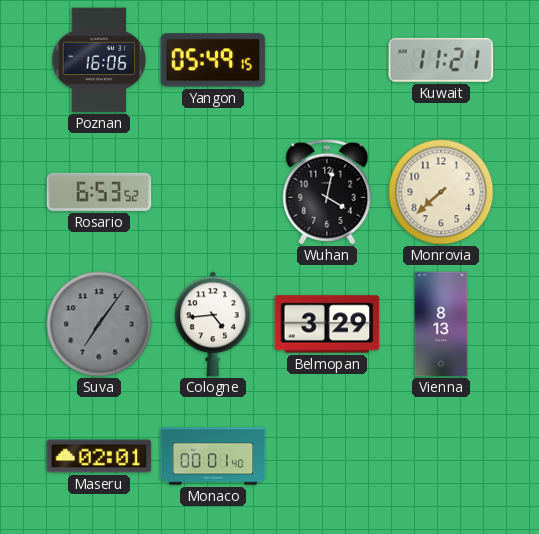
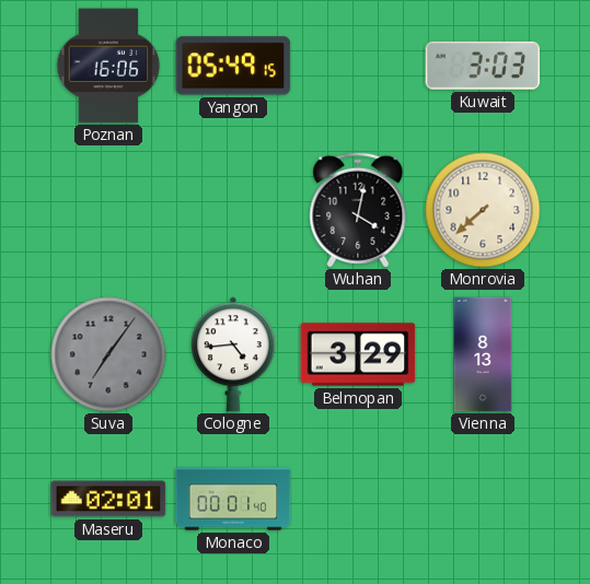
Kuwait: 11:21 -> 3:03
Rosario: 6:53 -> none
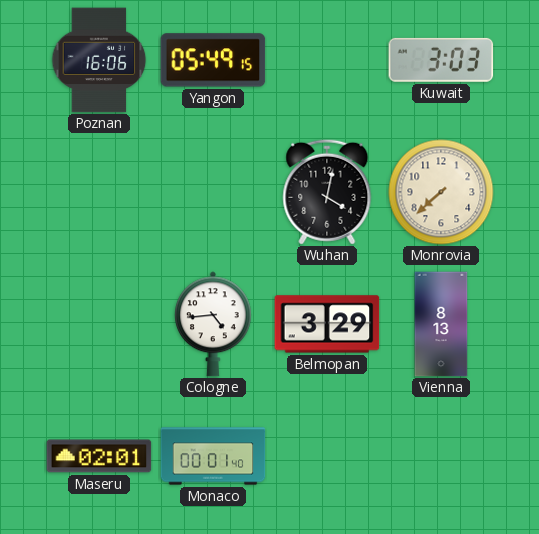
Suva: 7:06 -> none
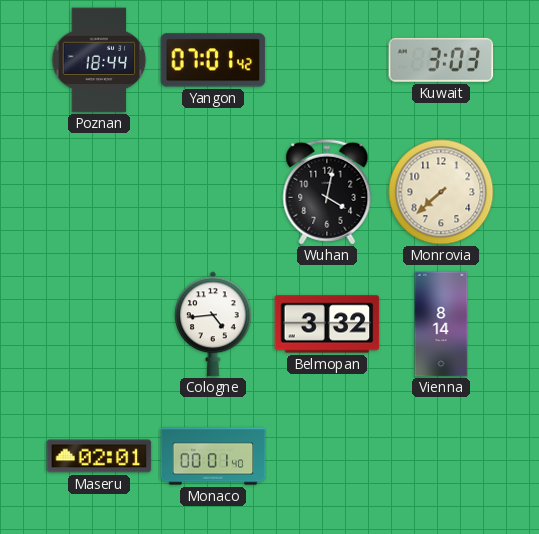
Poznan: 16:06 -> 18:44
Yangon: 05:49 -> 07:01
Belmopan: 3:29 -> 3:32
Vienna: 8:13 -> 8:14
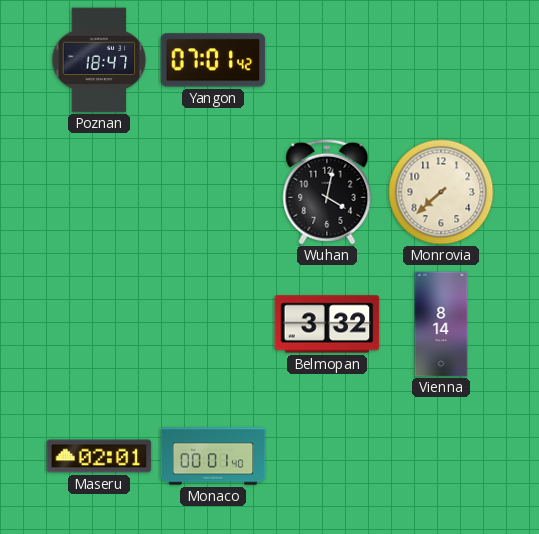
Poznan: 18:44 -> 18:47
Kuwait: 3:03 -> none
Cologne: 4:44 -> none
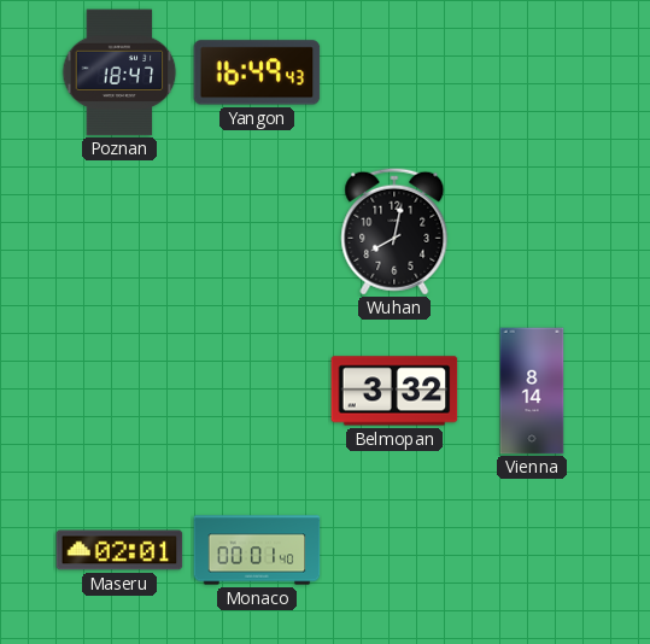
Yangon: 07:01 -> 16:49
Wuhan: 4:02 -> 8:02
Monrovia: 7:38 -> none
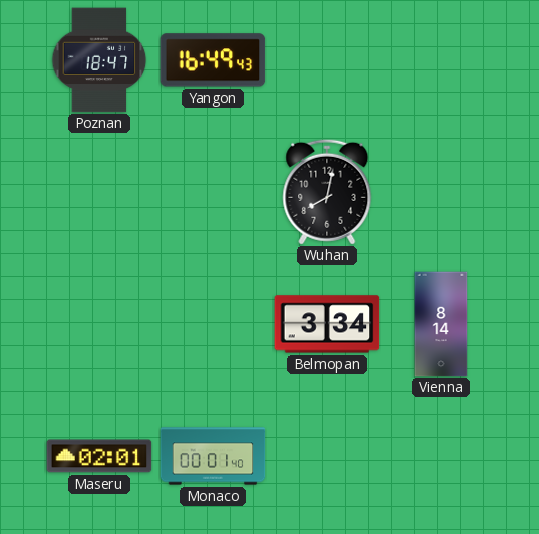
Belmopan: 3:32 -> 3:34
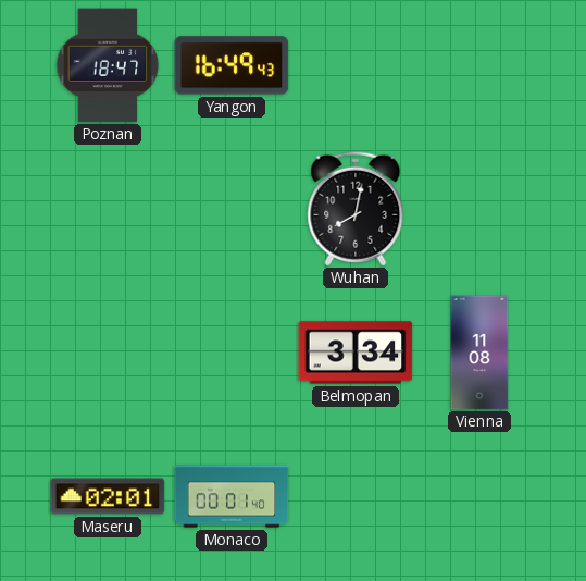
Vienna: 8:14 -> 11:08
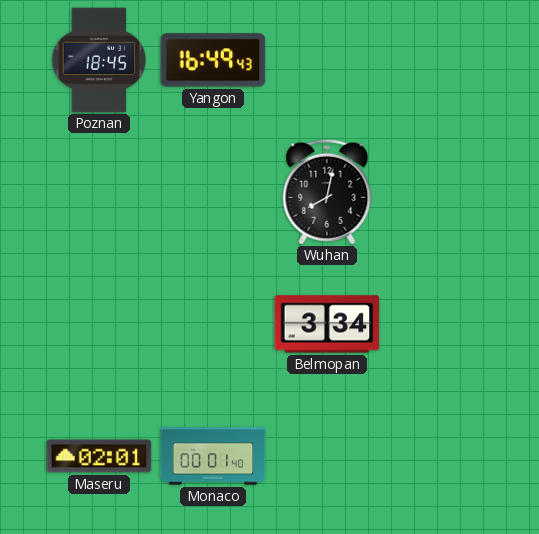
Poznan: 18:47 -> 18:45
Vienna: 11:08 -> none
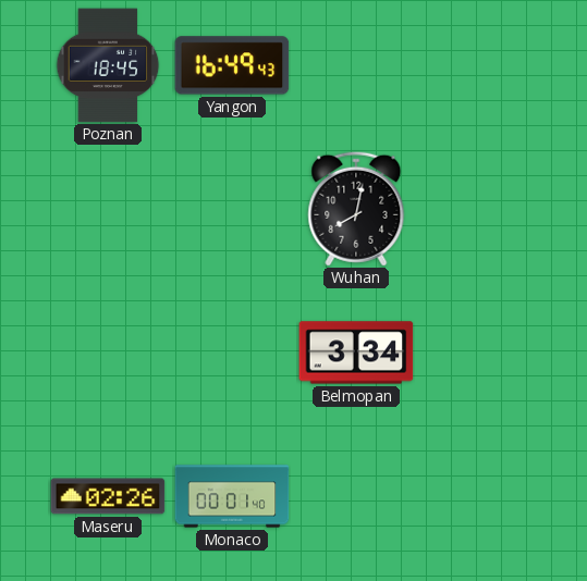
Maseru: 02:01 -> 02:26
